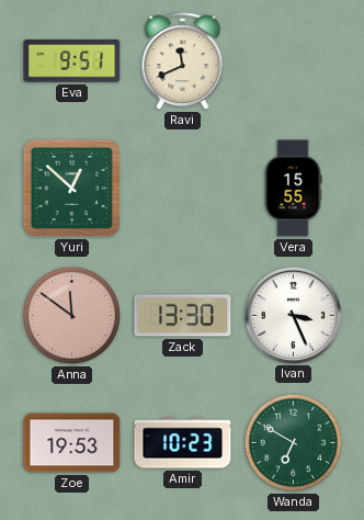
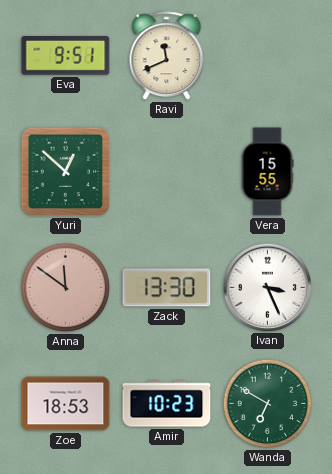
Zoe: 19:53 -> 18:53
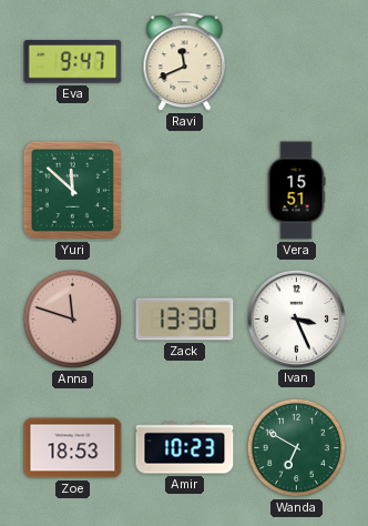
Eva: 9:51 -> 9:47
Yuri: 12:52 -> 11:52
Vera: 15:55 -> 15:51
Anna: 11:51 -> 11:48
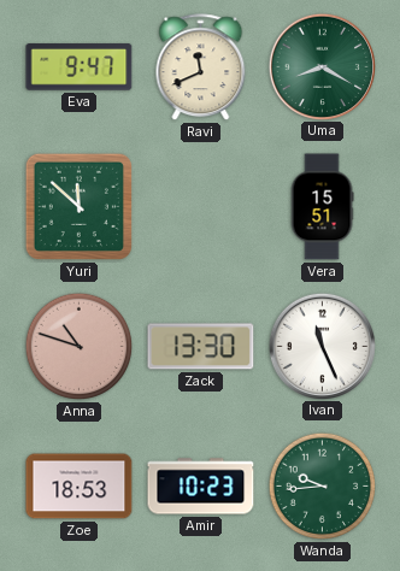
Uma: none -> 8:20
Anna: 11:48 -> 10:48
Ivan: 3:26 -> 11:26
Wanda: 6:50 -> 9:44
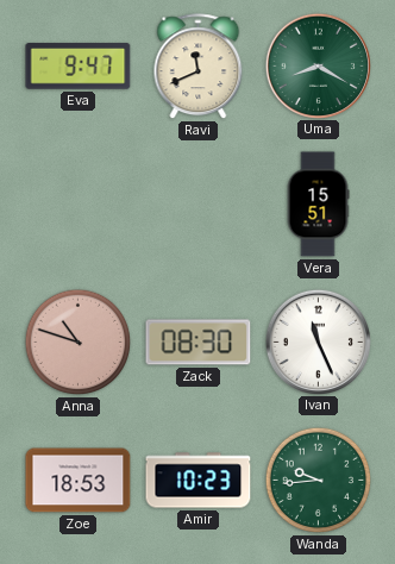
Yuri: 11:52 -> none
Zack: 13:30 -> 08:30
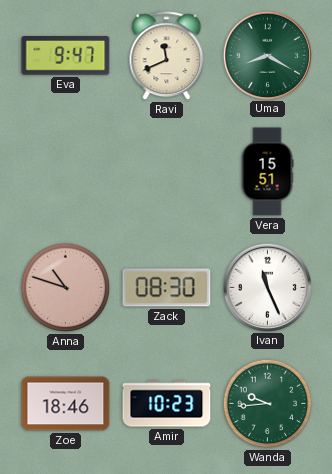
Zoe: 18:53 -> 18:46
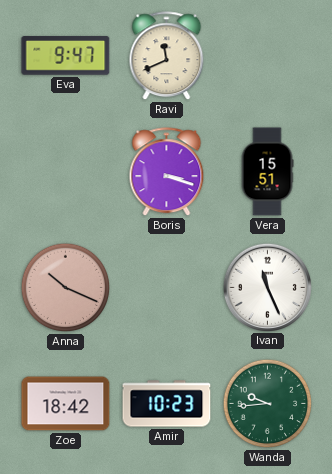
Uma: 8:20 -> none
Boris: none -> 3:18
Anna: 10:48 -> 10:19
Zack: 08:30 -> none
Zoe: 18:46 -> 18:42
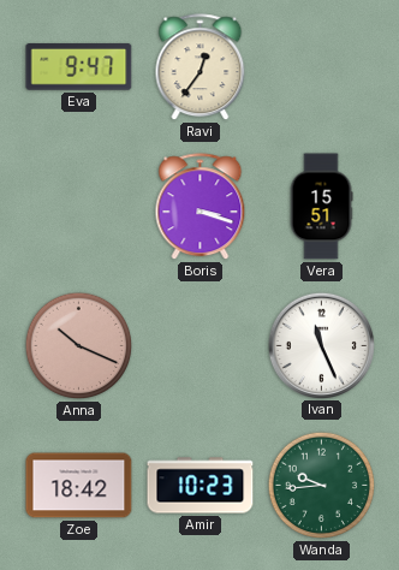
Ravi: 11:41 -> 12:36
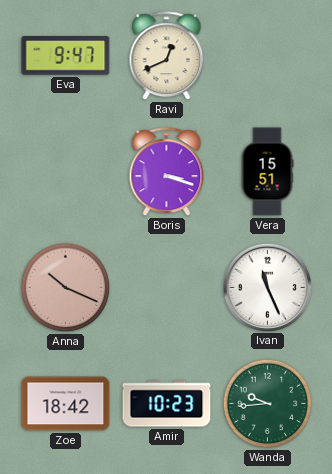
Ravi: 12:36 -> 12:41
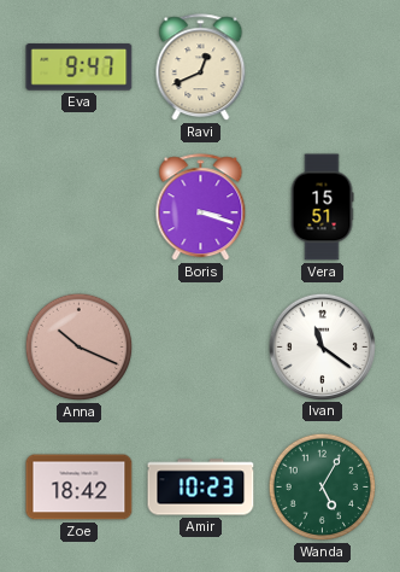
Ivan: 11:26 -> 11:21
Wanda: 9:44 -> 5:05
